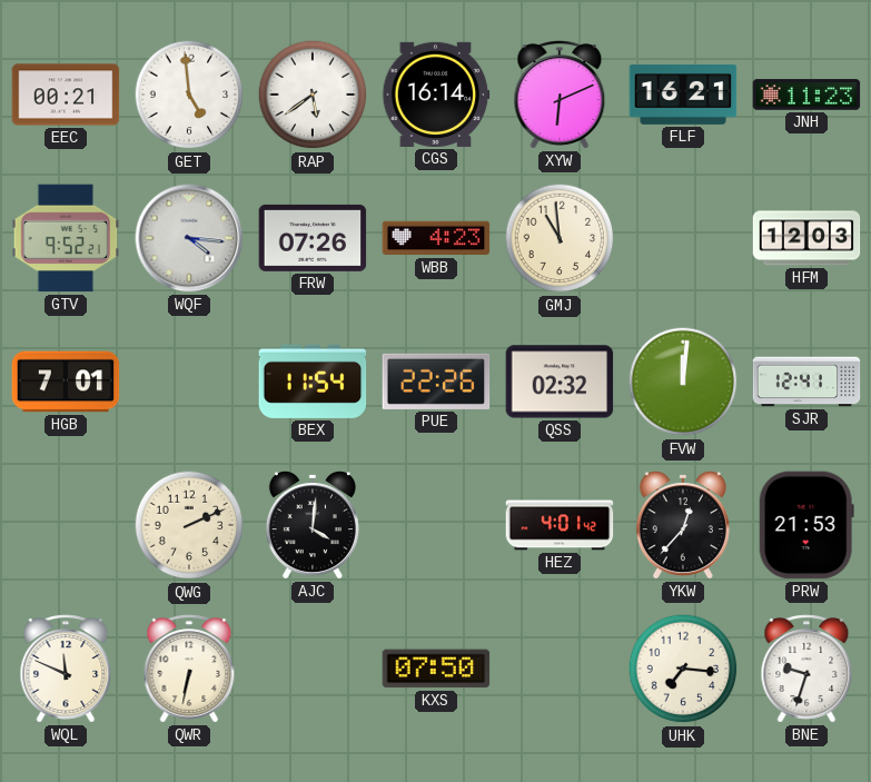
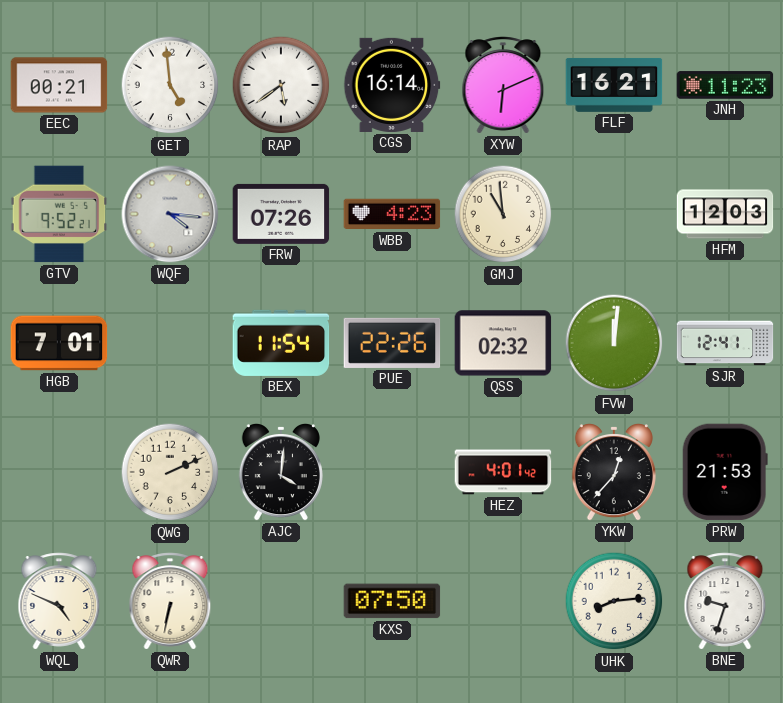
WQL: 11:49 -> 4:49
UHK: 7:16 -> 8:14
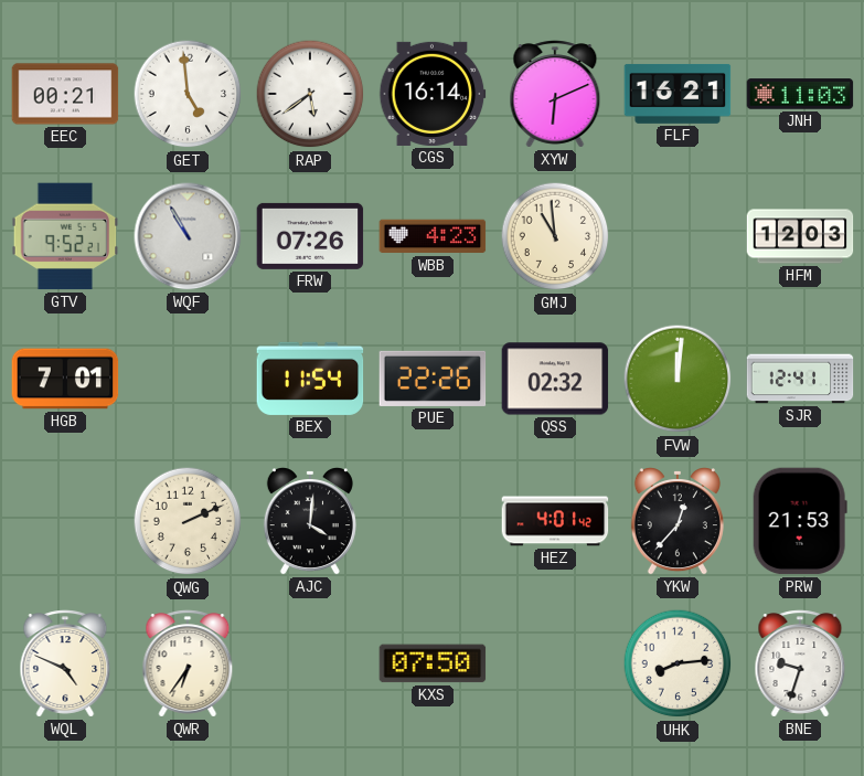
JNH: 11:23 -> 11:03
WQF: 4:16 -> 10:55
QWR: 6:32 -> 6:36
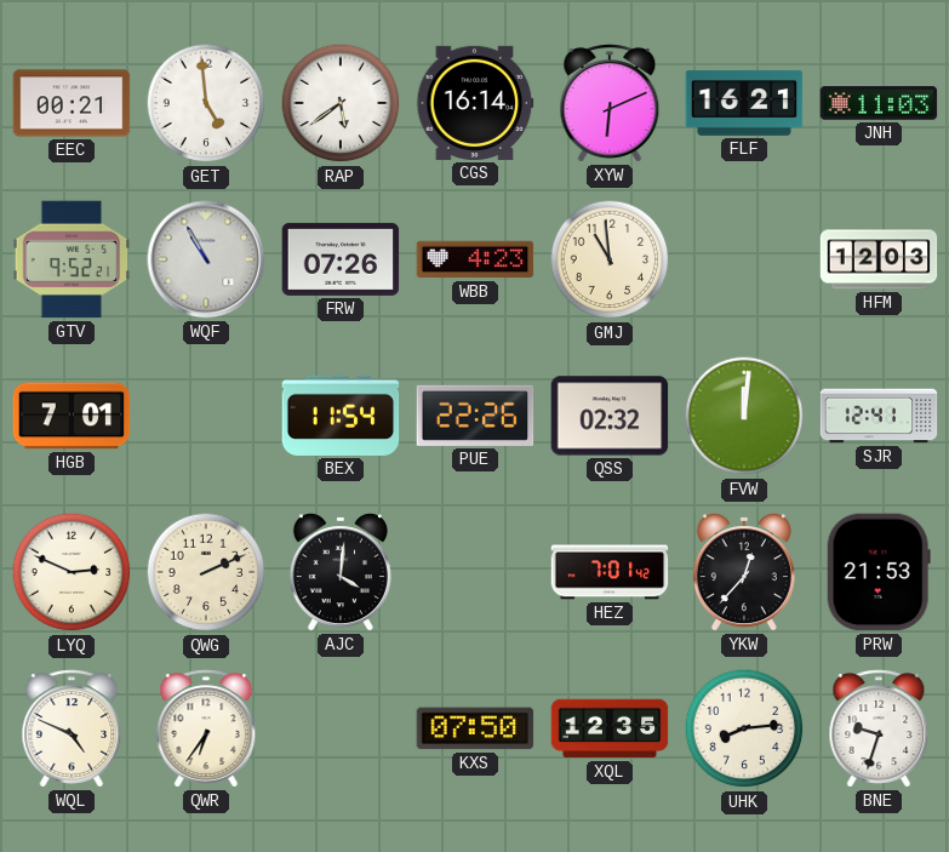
LYQ: none -> 2:49
HEZ: 4:01 -> 7:01
XQL: none -> 12:35
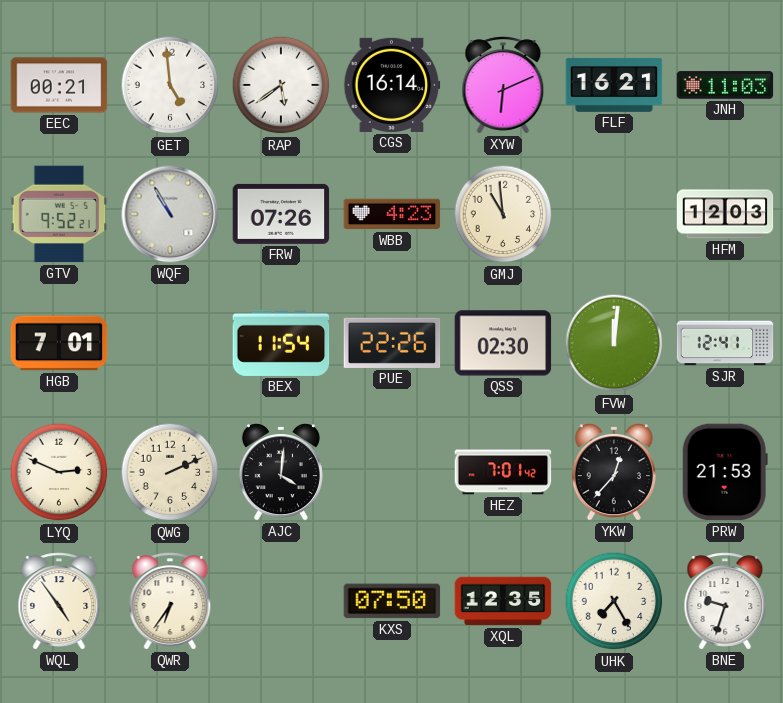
QSS: 02:32 -> 02:30
WQL: 4:49 -> 4:54
UHK: 8:14 -> 7:25
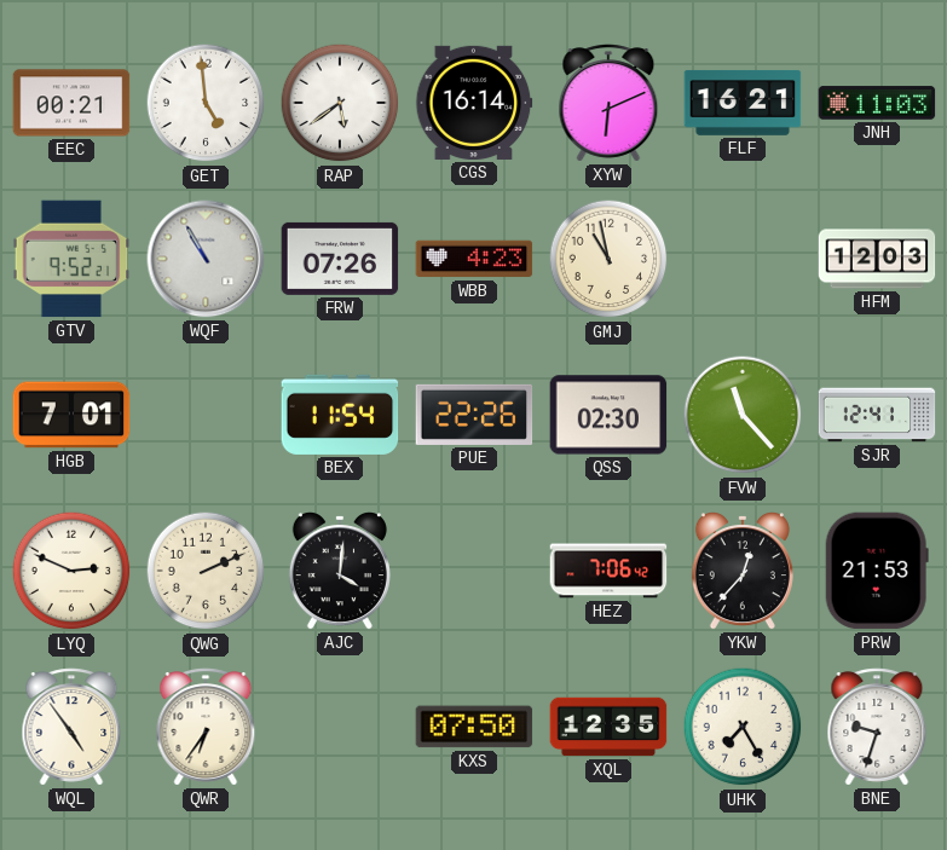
GMJ: 10:59 -> 10:58
FVW: 12:01 -> 11:23
HEZ: 7:01 -> 7:06
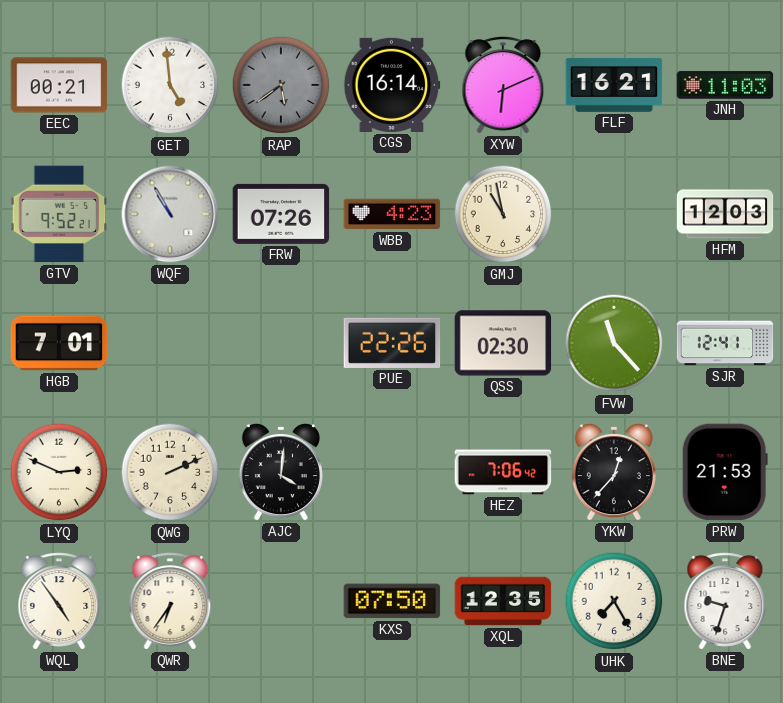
RAP dial: white -> grey
BEX: 11:54 -> none
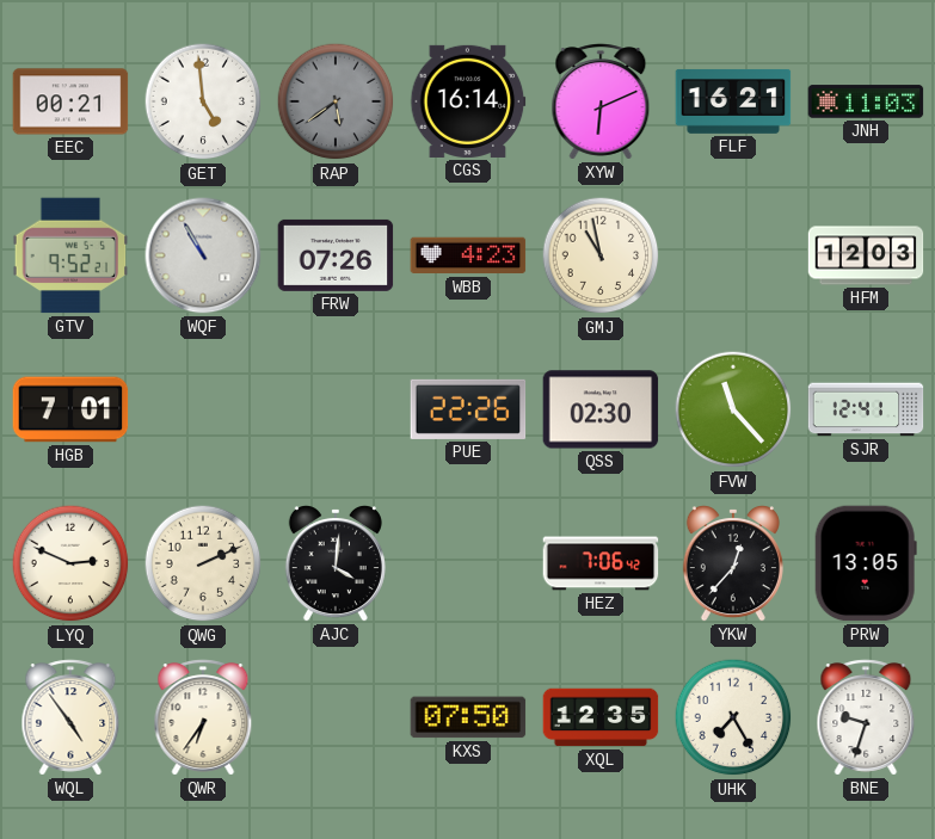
PRW: 21:53 -> 13:05
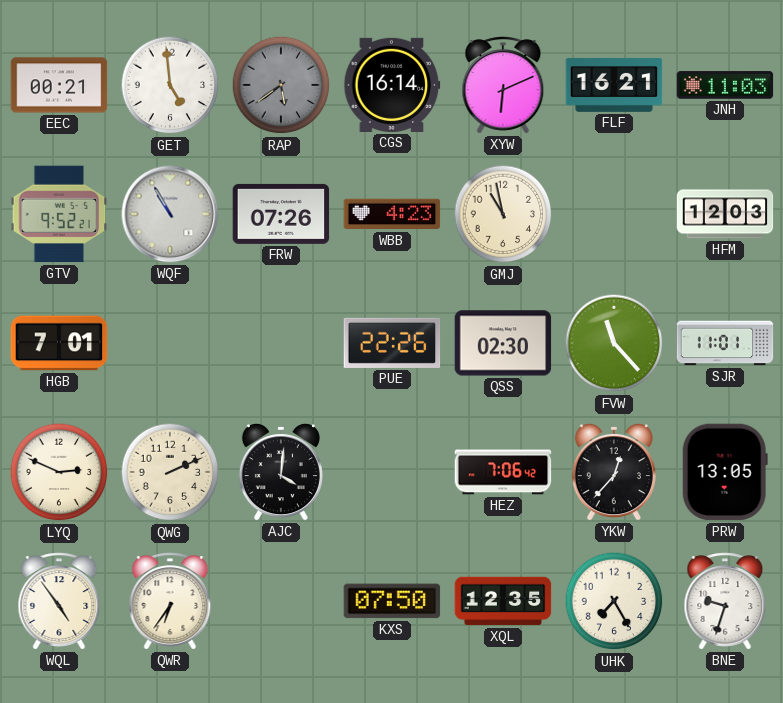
SJR: 12:41 -> 11:01
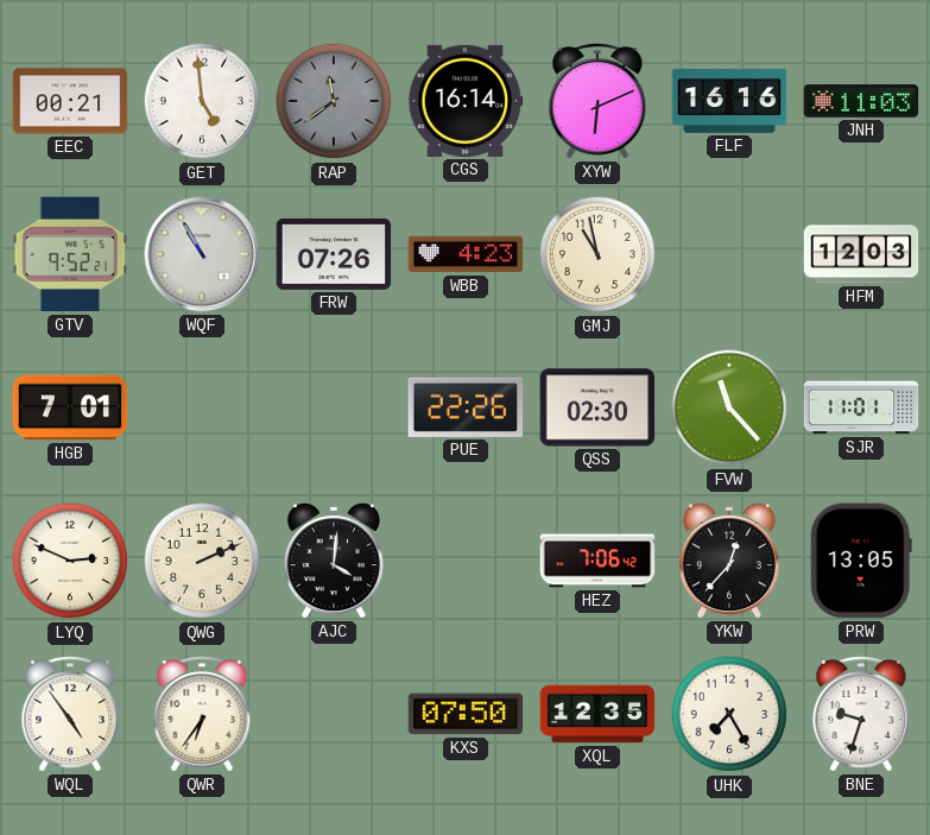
RAP: 5:39 -> 11:39
FLF: 16:21 -> 16:16
